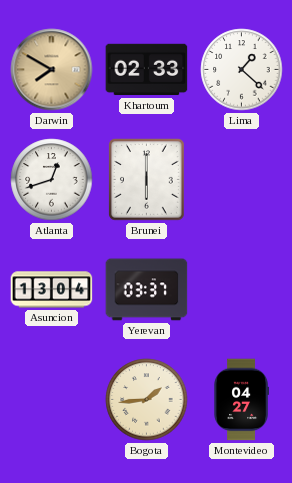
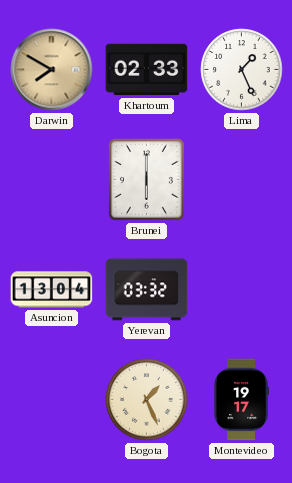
Lima: 1:22 -> 1:26
Atlanta: 12:42 -> none
Yerevan: 03:37 -> 03:32
Bogota: 1:44 -> 1:26
Montevideo: 04:27 -> 19:17
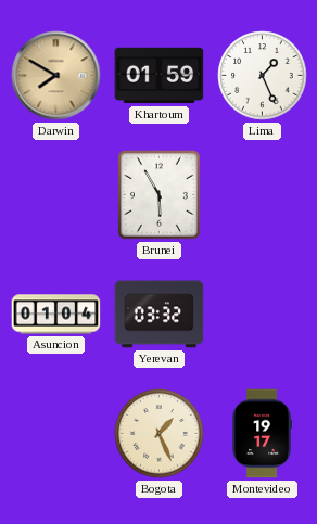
Khartoum: 02:33 -> 01:59
Brunei: 6:00 -> 5:55
Asuncion: 13:04 -> 01:04
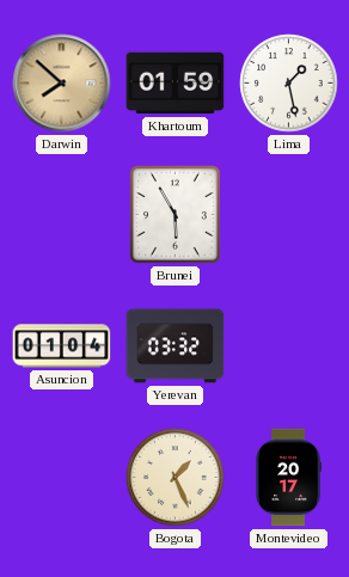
Darwin: 7:50 -> 7:52
Lima: 1:26 -> 1:28
Montevideo: 19:17 -> 20:17
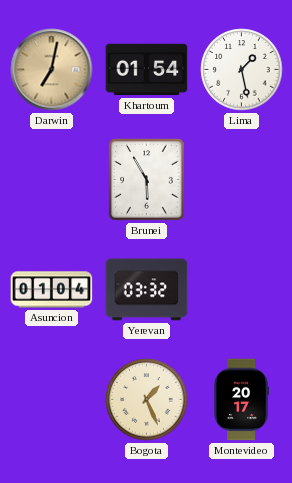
Darwin: 7:52 -> 7:02
Khartoum: 01:59 -> 01:54
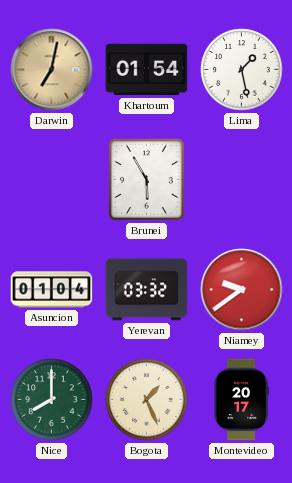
Niamey: none -> 9:39
Nice: none -> 8:00
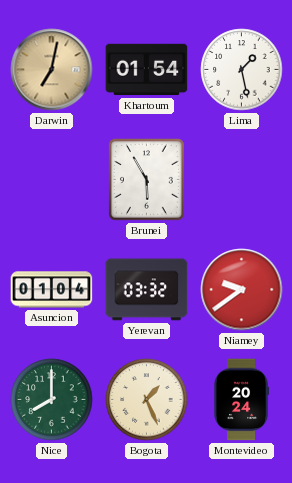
Montevideo: 20:17 -> 20:24
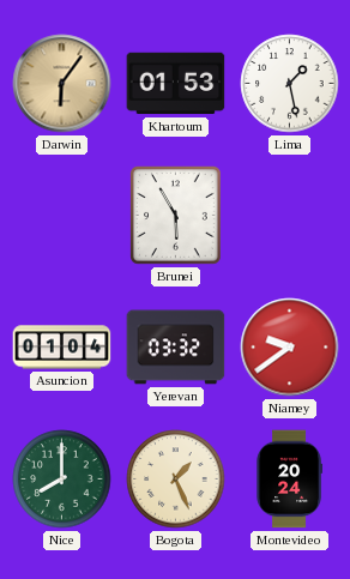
Darwin: 7:02 -> 6:06
Khartoum: 01:54 -> 01:53
